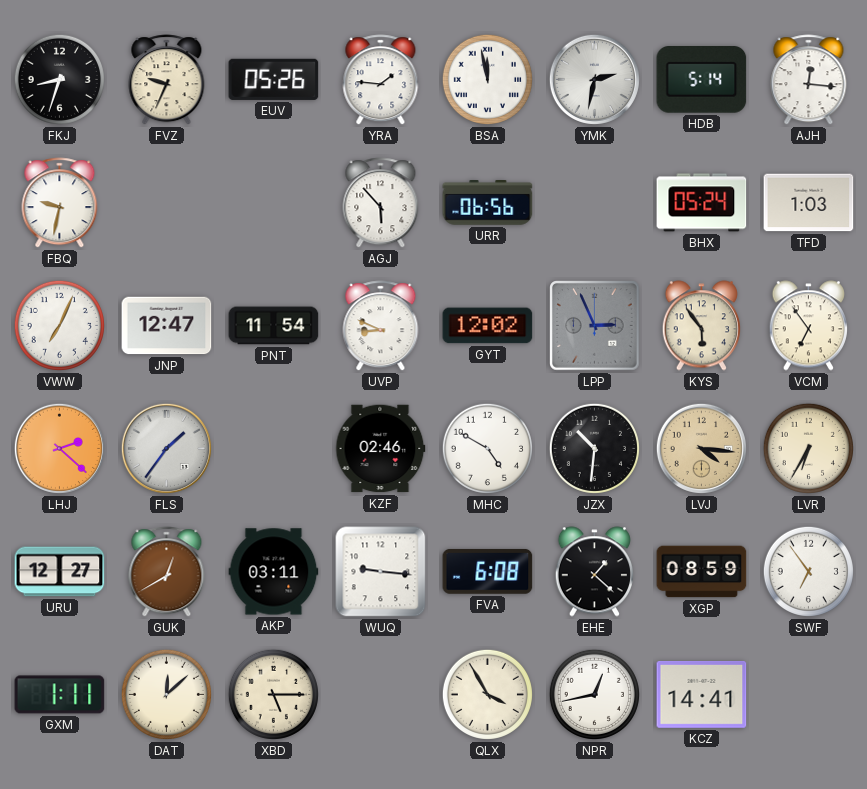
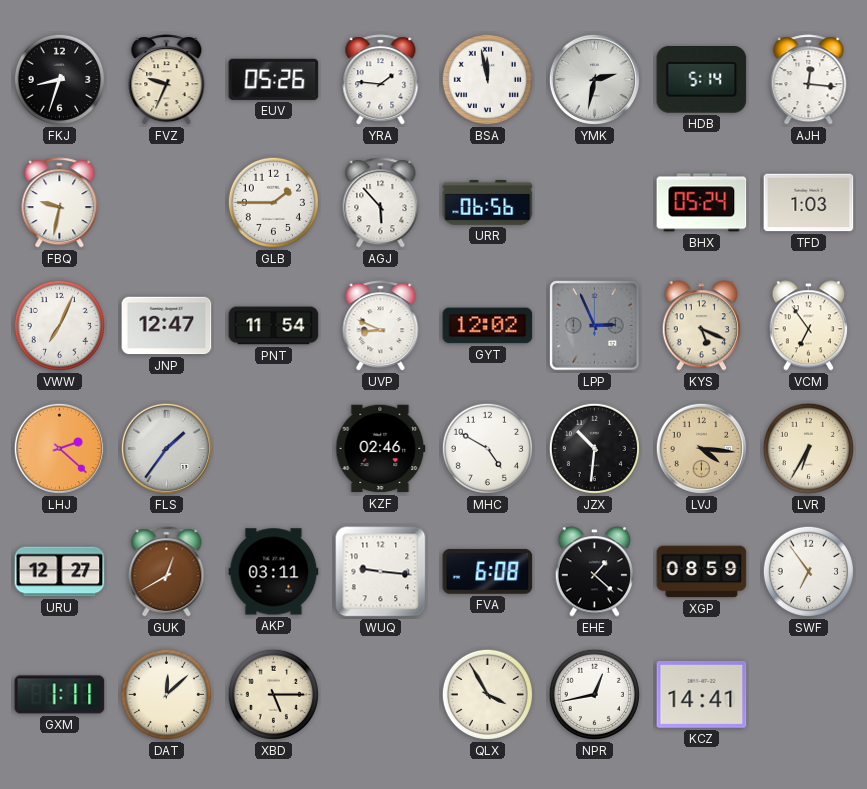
GLB: none -> 1:45
KYS: 5:54 -> 5:19
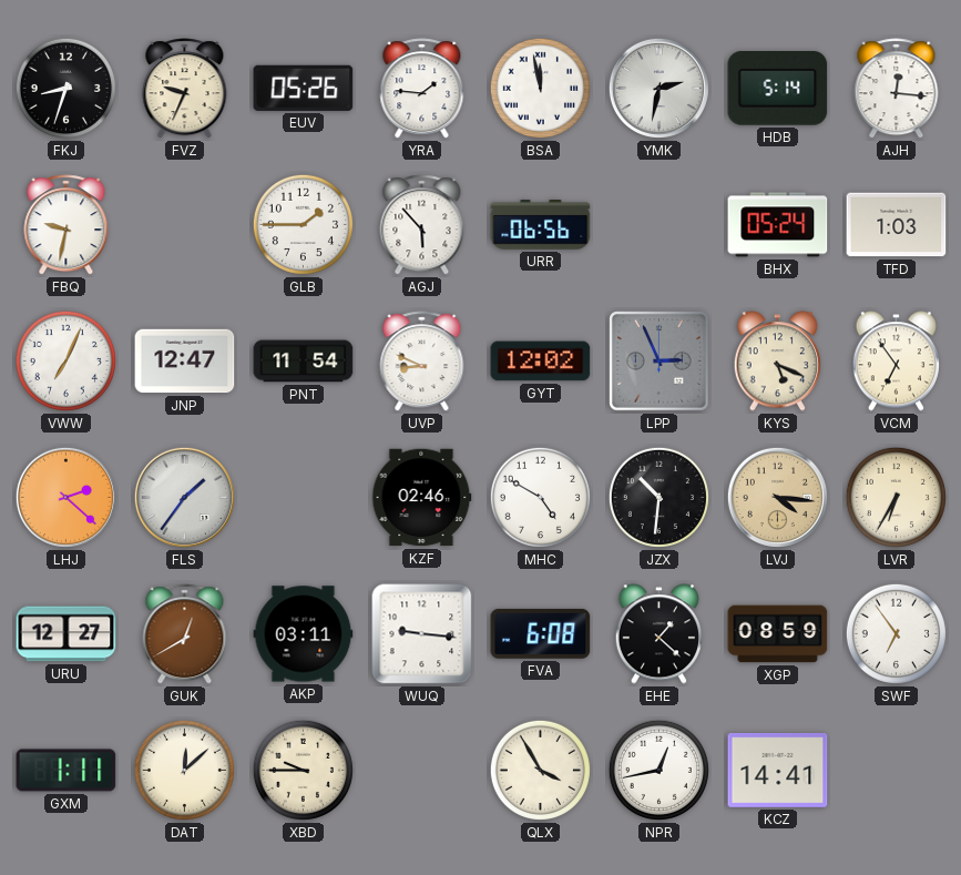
XBD: 5:15 -> 9:45
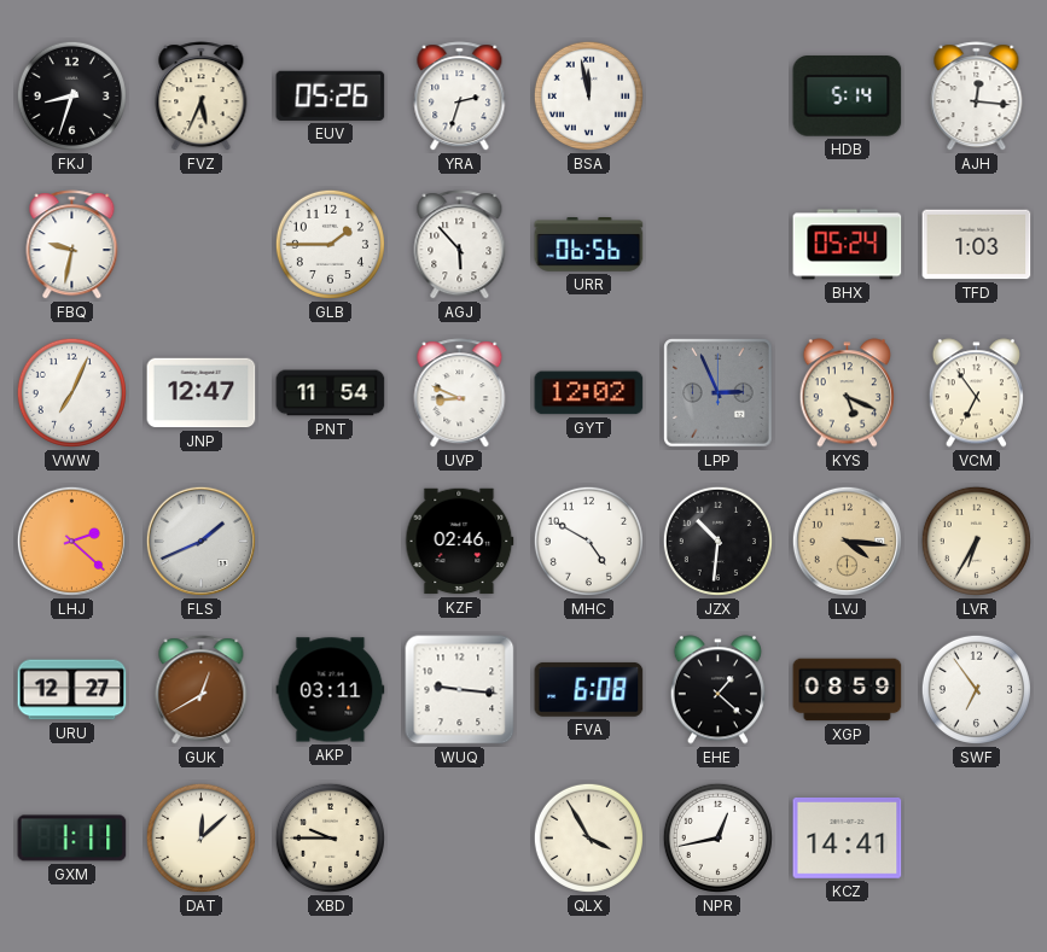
FVZ: 9:34 -> 5:34
YRA: 1:46 -> 2:33
YMK: 2:32 -> none
FLS: 1:36 -> 1:41
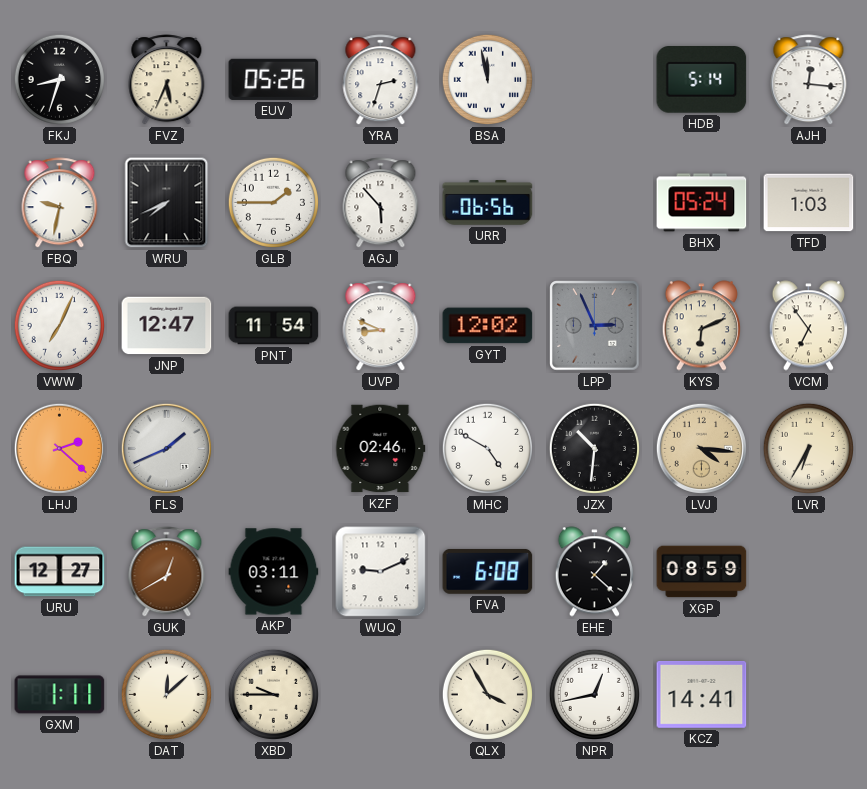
WRU: none -> 7:41
KYS: 5:19 -> 6:11
WUQ: 9:16 -> 9:11
SWF: 6:54 -> none
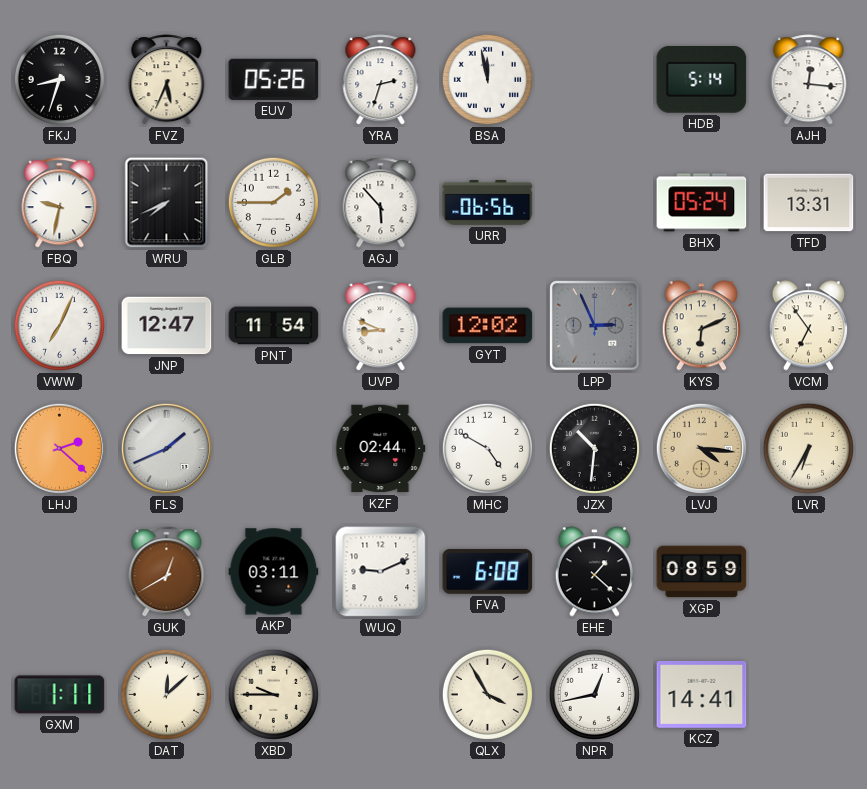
TFD: 1:03 -> 13:31
KZF: 02:46 -> 02:44
URU: 12:27 -> none
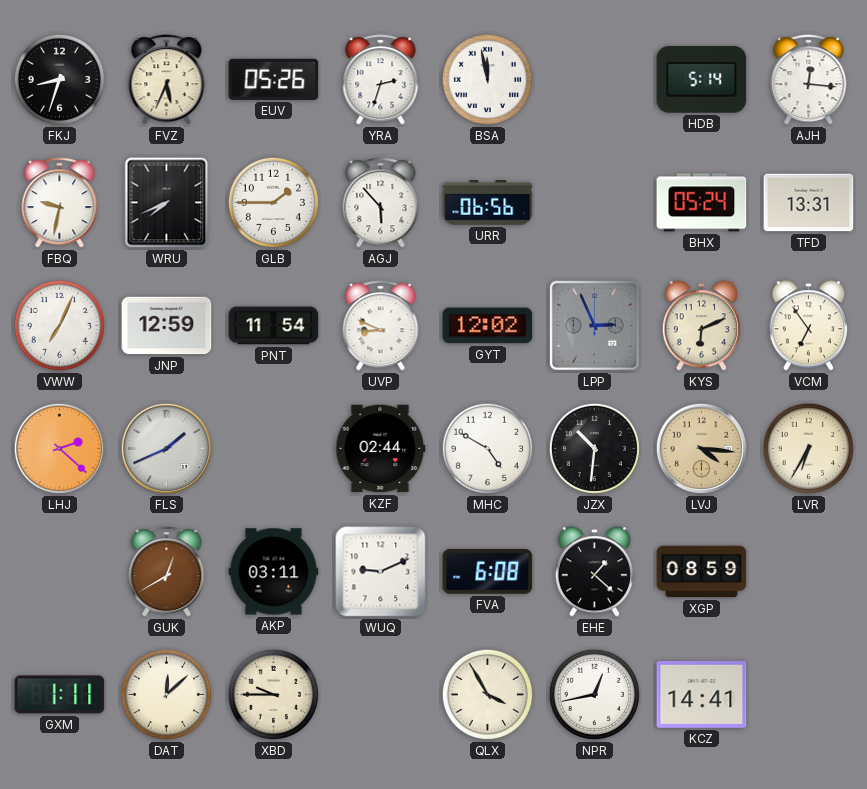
JNP: 12:47 -> 12:59
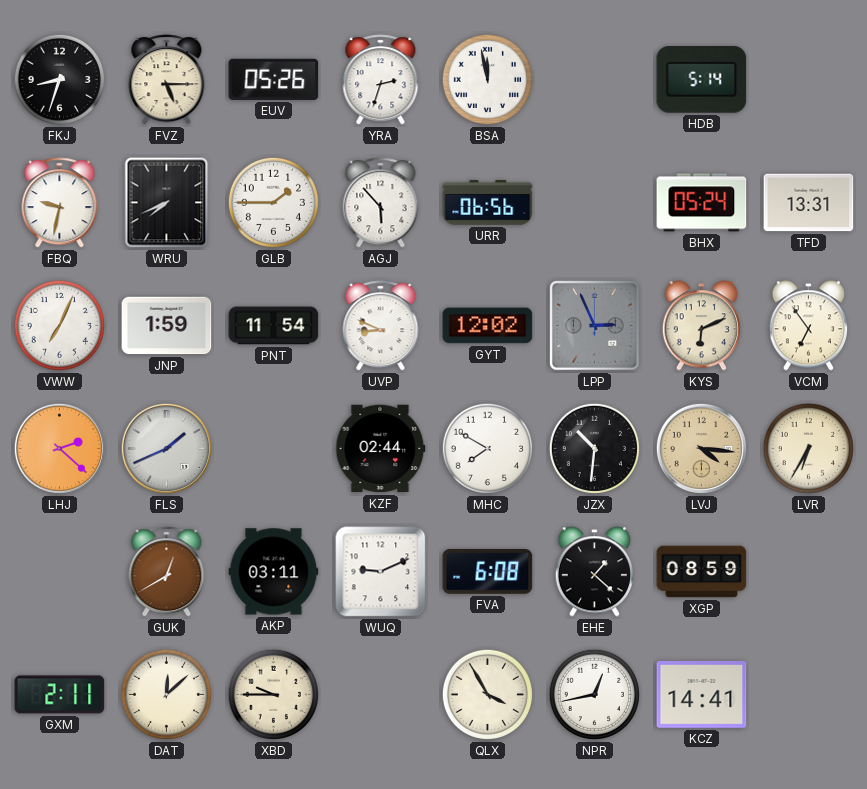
FVZ: 5:34 -> 5:15
AJH: 12:16 -> none
JNP: 12:59 -> 1:59
MHC: 4:50 -> 7:50
GXM: 1:11 -> 2:11
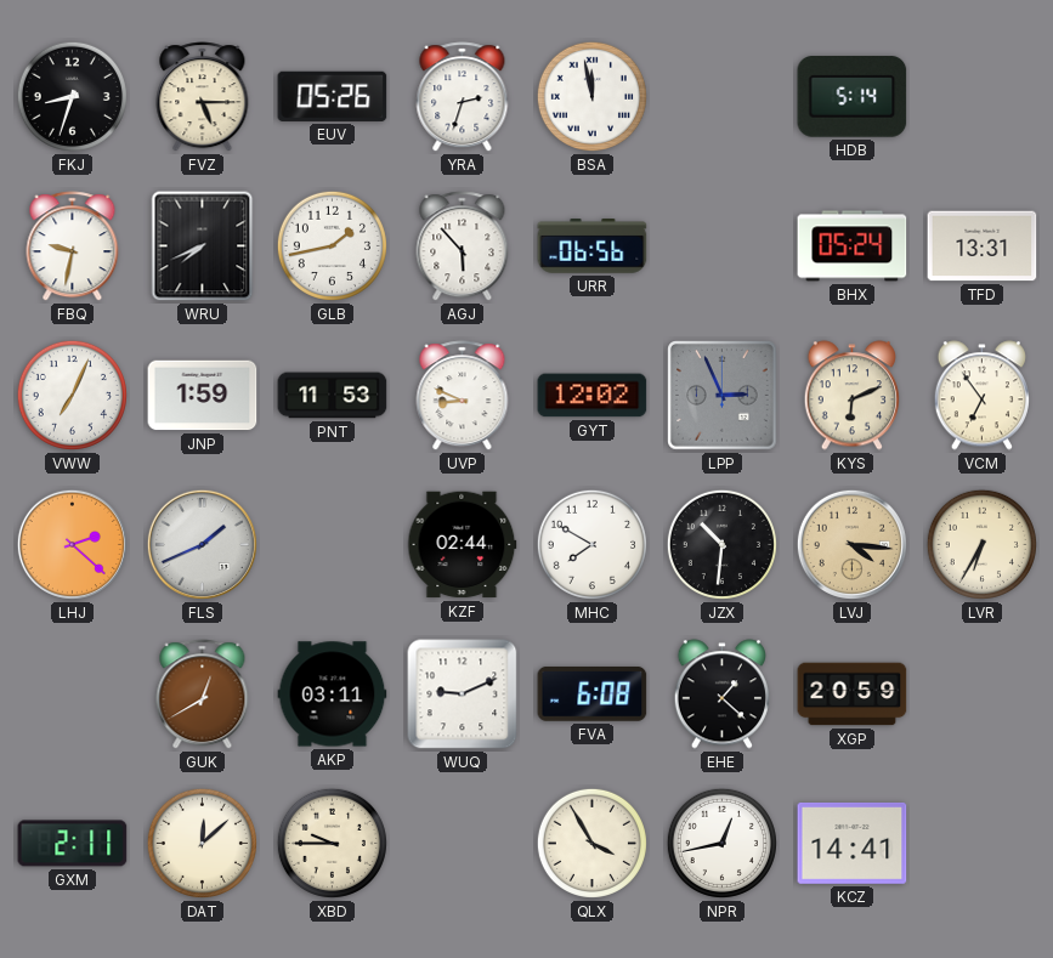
GLB: 1:45 -> 1:43
PNT: 11:54 -> 11:53
XGP: 08:59 -> 20:59
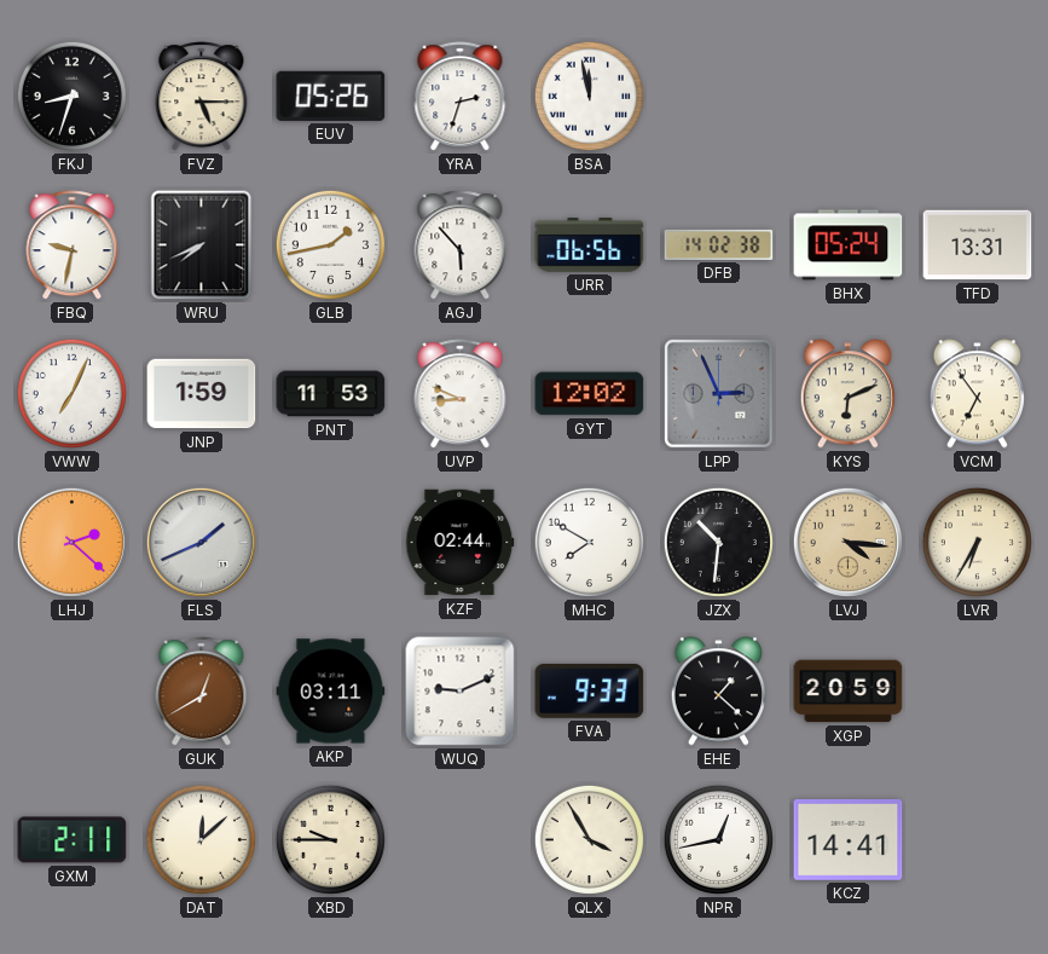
HDB: 5:14 -> none
DFB: none -> 14:02
FVA: 6:08 -> 9:33
